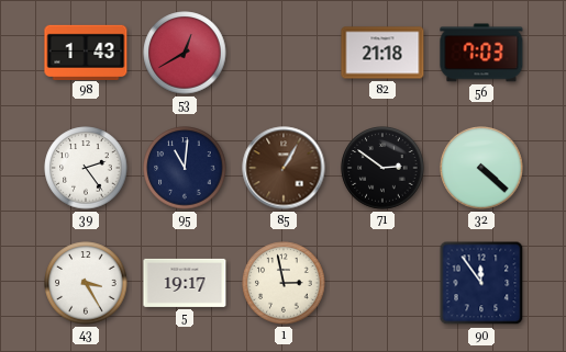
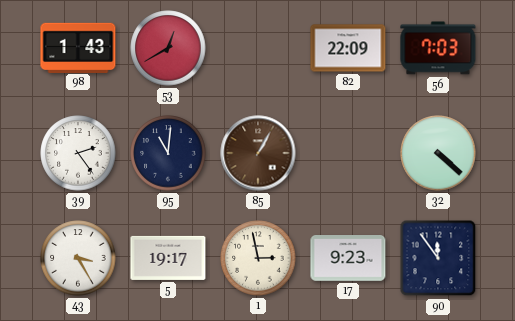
82: 21:18 -> 22:09
71: 2:51 -> none
17: none -> 9:23
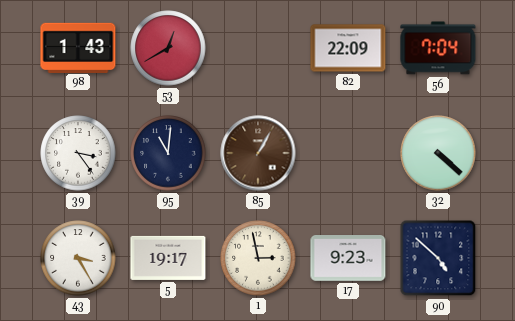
56: 7:03 -> 7:04
39: 2:24 -> 3:24
90: 11:54 -> 4:52
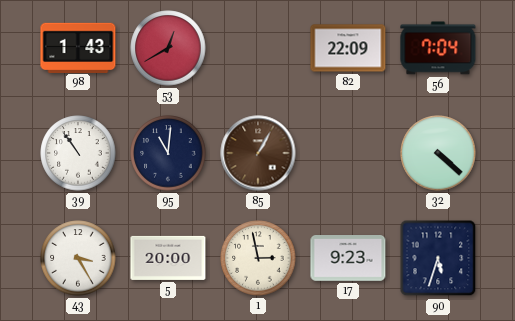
39: 3:24 -> 10:54
5: 19:17 -> 20:00
90: 4:52 -> 5:33
